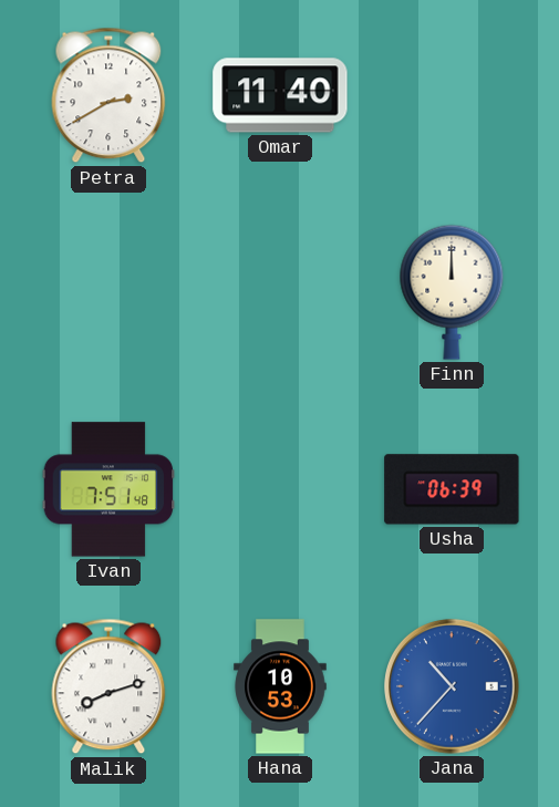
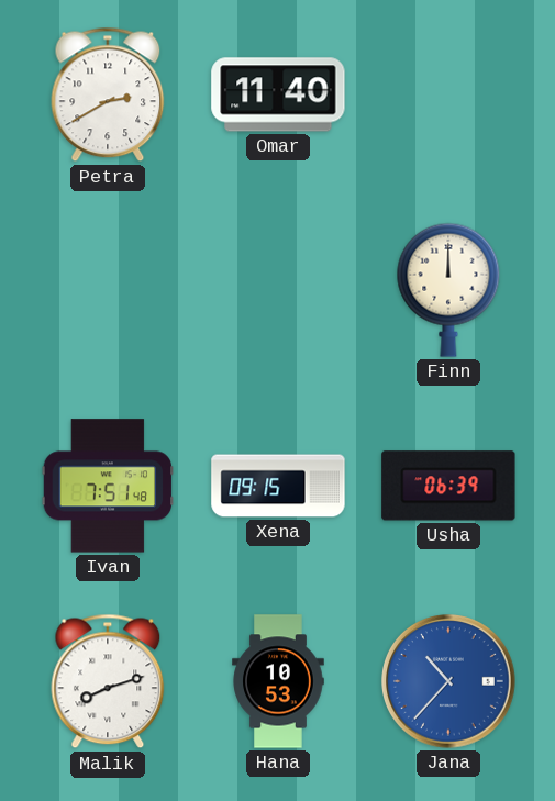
Xena: none -> 09:15
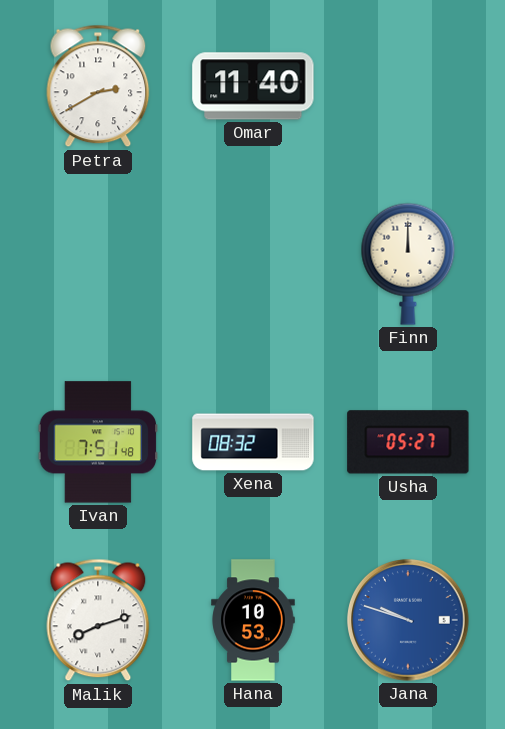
Xena: 09:15 -> 08:32
Usha: 06:39 -> 05:27
Jana: 10:37 -> 9:48
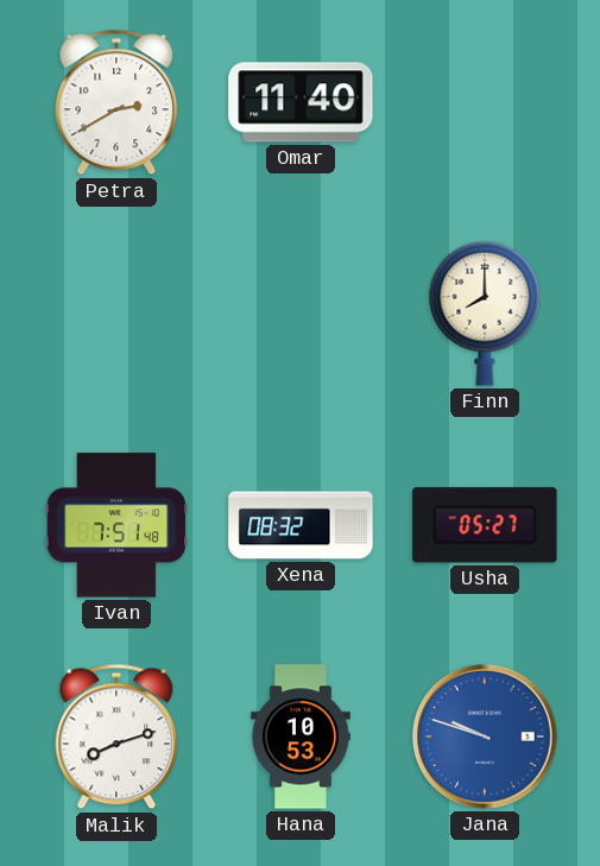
Finn: 12:00 -> 8:00
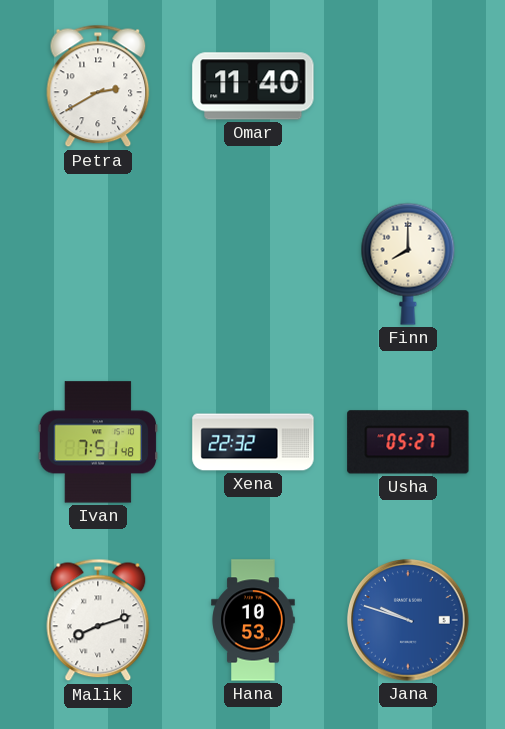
Xena: 08:32 -> 22:32
